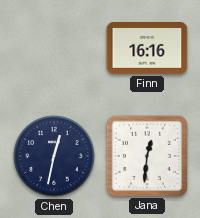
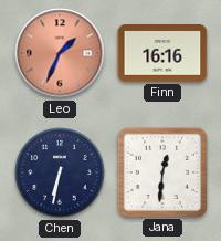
Leo: none -> 1:34
Chen: 12:32 -> 6:32
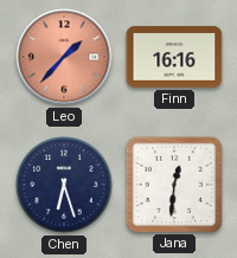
Leo: 1:34 -> 1:37
Chen: 6:32 -> 6:27
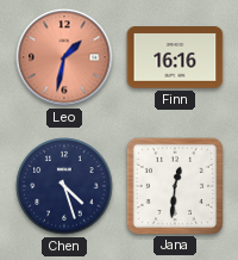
Leo: 1:37 -> 1:32
Chen: 6:27 -> 4:27
